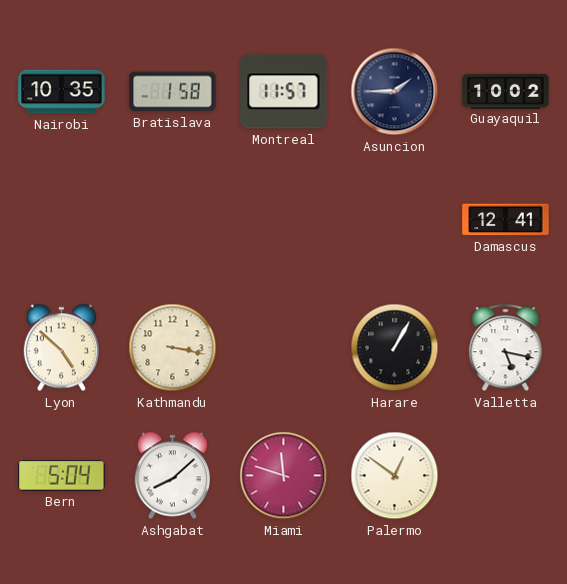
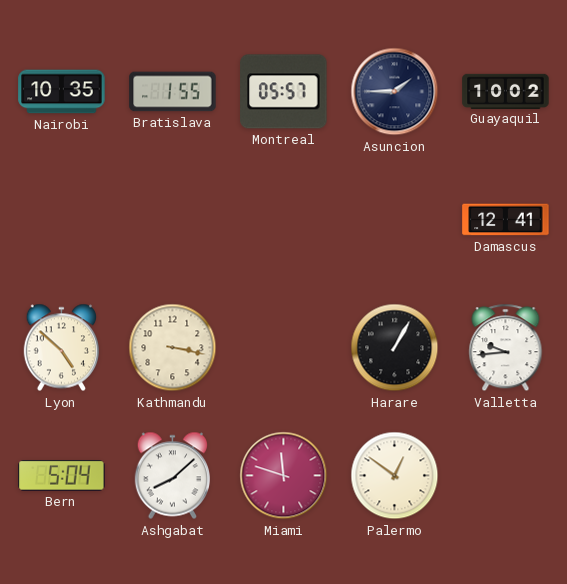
Bratislava: 1:58 -> 1:55
Montreal: 11:57 -> 05:57
Valletta: 5:17 -> 9:44
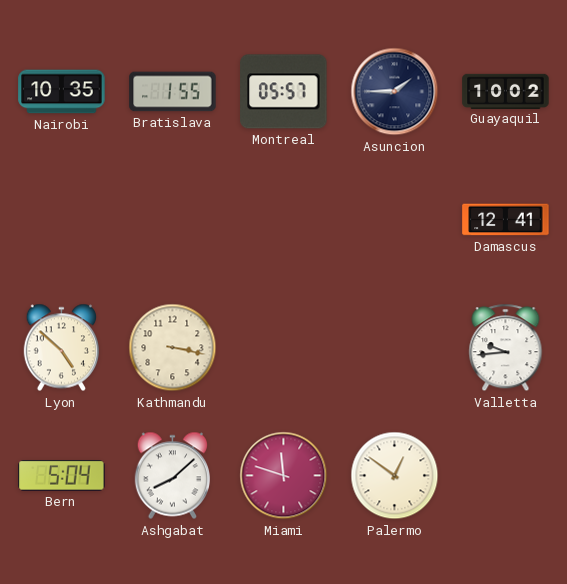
Harare: 1:05 -> none
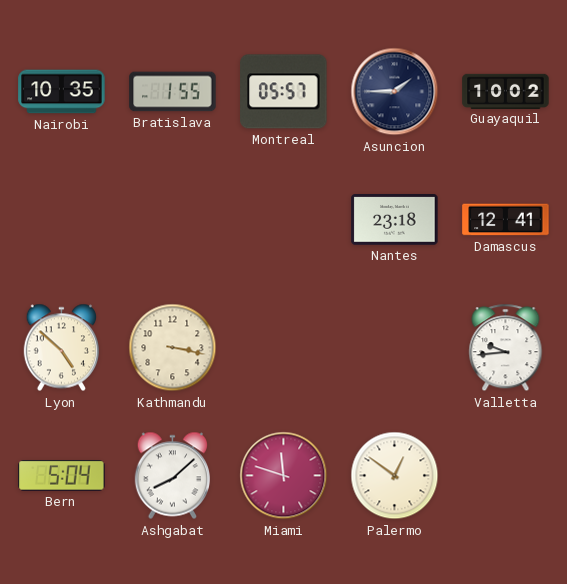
Nantes: none -> 23:18
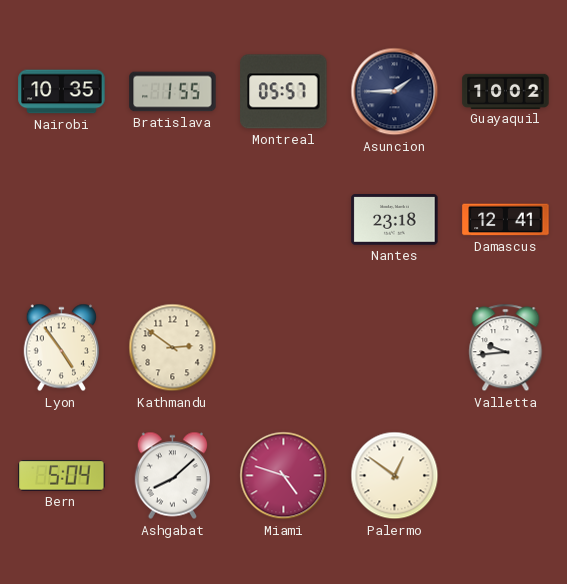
Lyon: 4:52 -> 4:54
Kathmandu: 3:17 -> 2:51
Miami: 11:48 -> 4:48
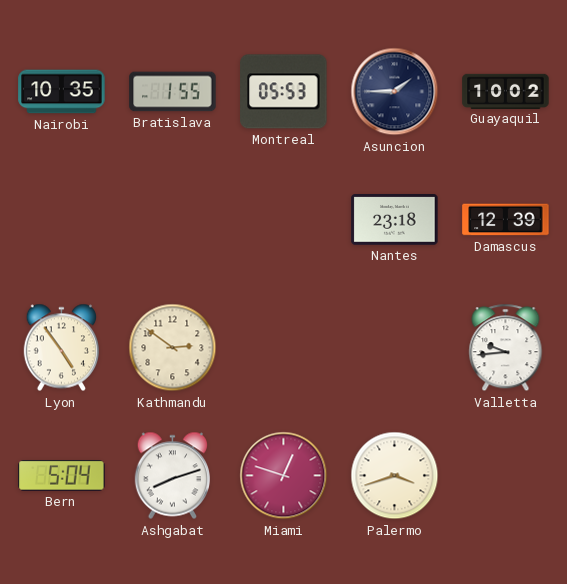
Montreal: 05:57 -> 05:53
Damascus: 12:41 -> 12:39
Ashgabat: 8:08 -> 8:12
Miami: 4:48 -> 12:48
Palermo: 12:51 -> 3:42
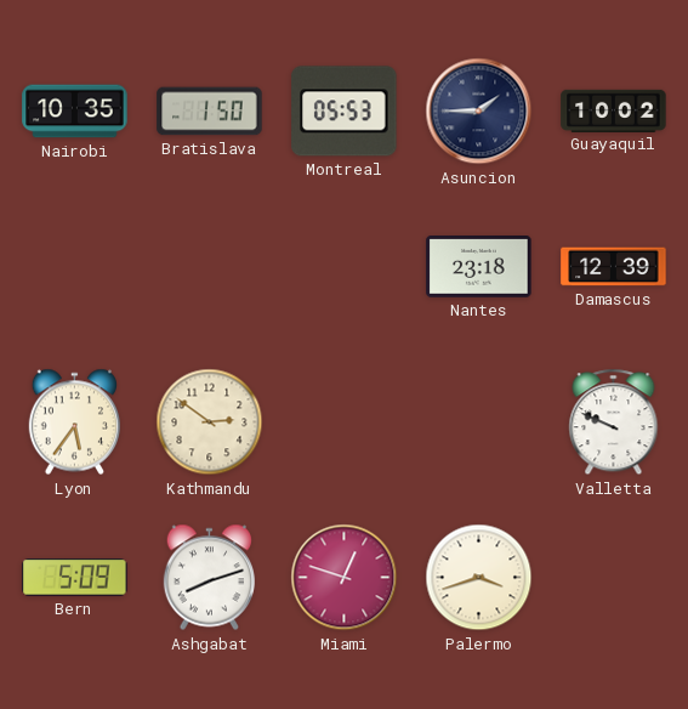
Bratislava: 1:55 -> 1:50
Lyon: 4:54 -> 5:36
Valletta: 9:44 -> 9:49
Bern: 5:04 -> 5:09
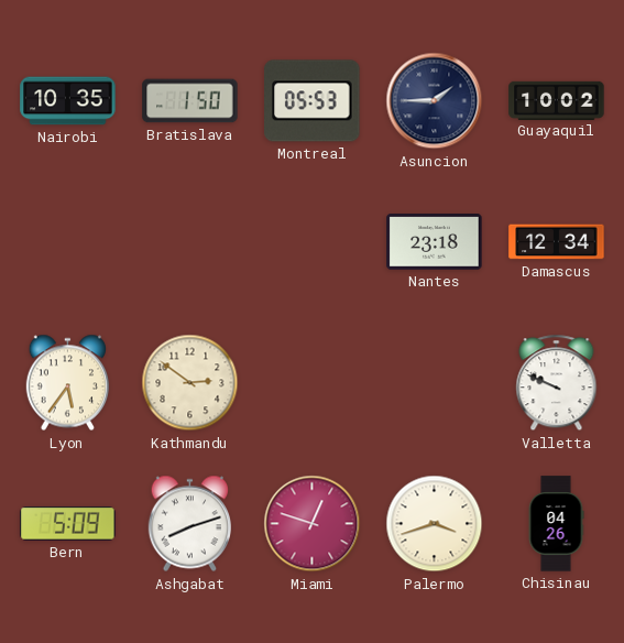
Damascus: 12:39 -> 12:34
Chisinau: none -> 04:26
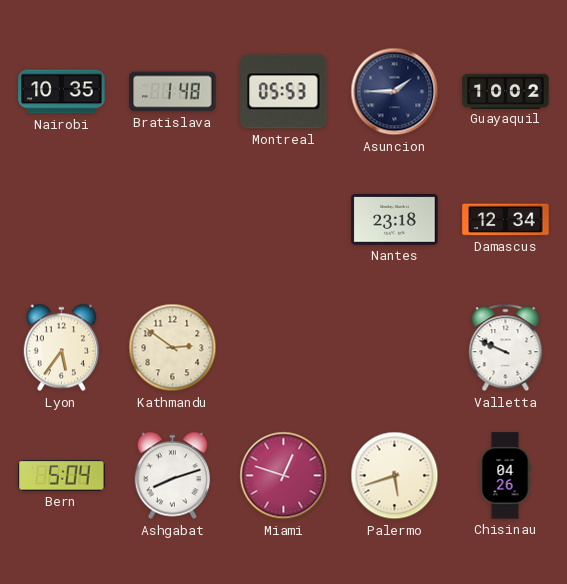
Bratislava: 1:50 -> 1:48
Bern: 5:09 -> 5:04
Palermo: 3:42 -> 5:42
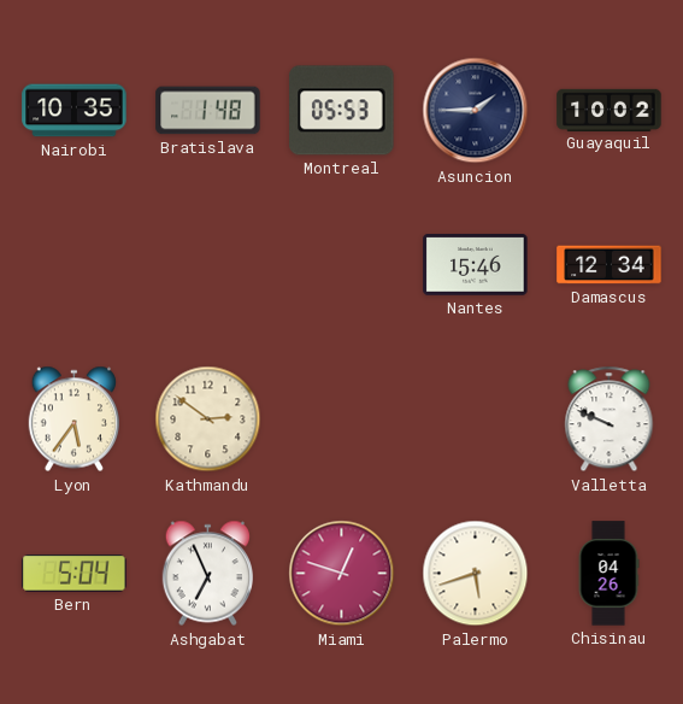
Nantes: 23:18 -> 15:46
Ashgabat: 8:12 -> 6:56
